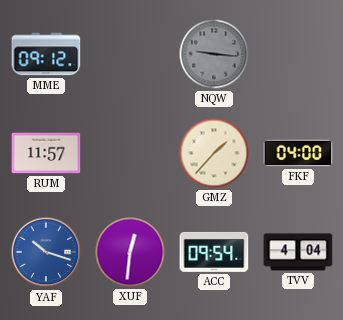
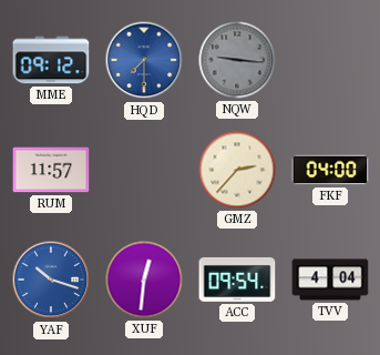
HQD: none -> 7:30
GMZ: 1:37 -> 2:37
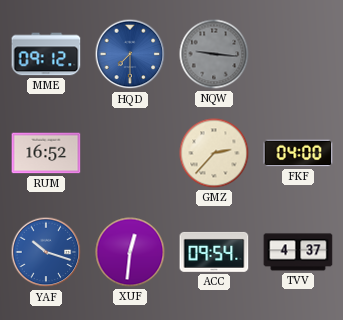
RUM: 11:57 -> 16:52
TVV: 4:04 -> 4:37
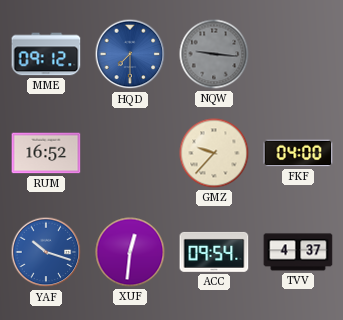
GMZ: 2:37 -> 9:37
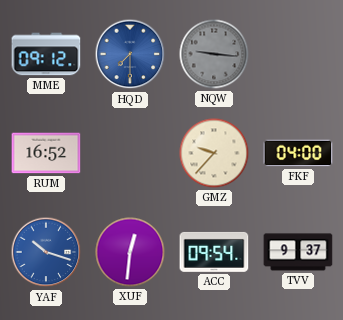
TVV: 4:37 -> 9:37
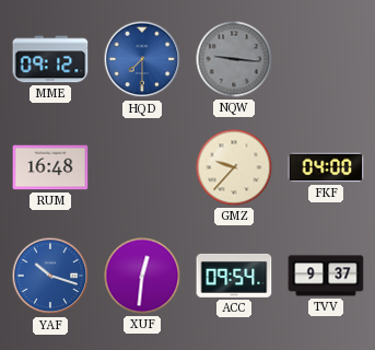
RUM: 16:52 -> 16:48
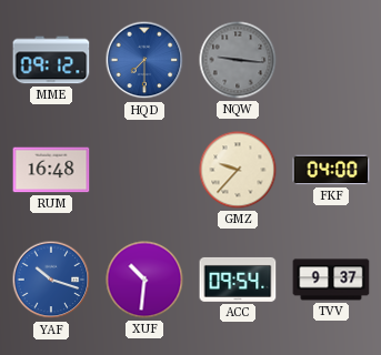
XUF: 12:31 -> 10:31
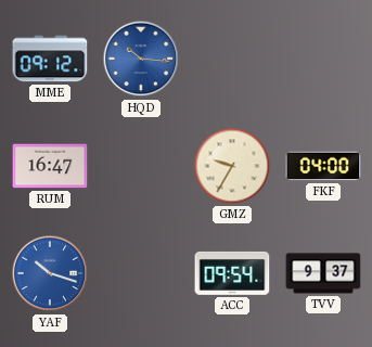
HQD: 7:30 -> 10:16
NQW: 9:16 -> none
RUM: 16:48 -> 16:47
GMZ: 9:37 -> 9:35
XUF: 10:31 -> none
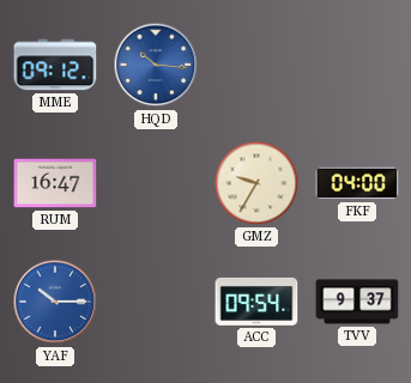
YAF: 10:18 -> 10:15
